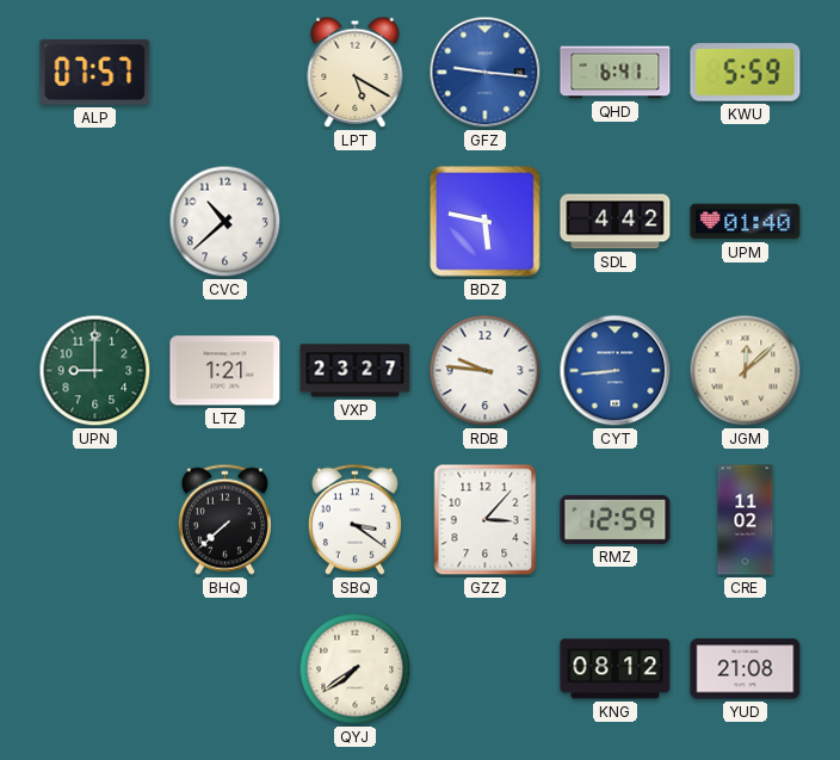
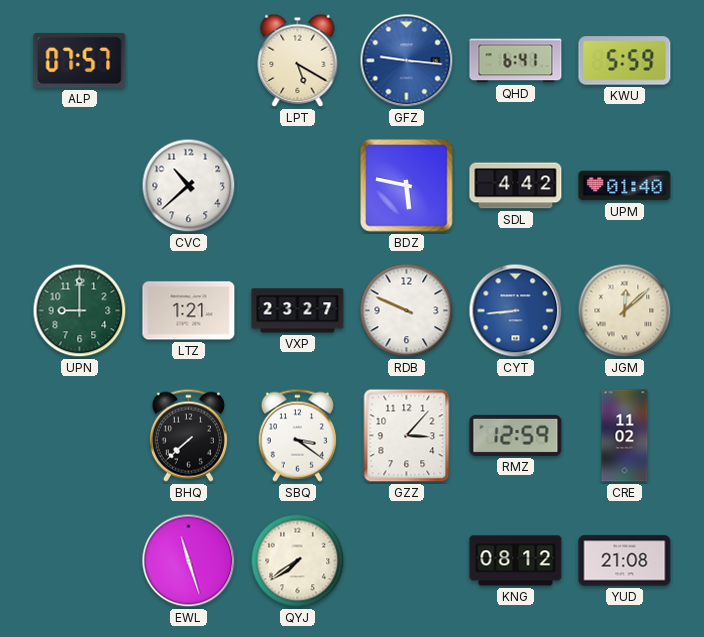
RDB: 9:46 -> 9:49
EWL: none -> 11:27
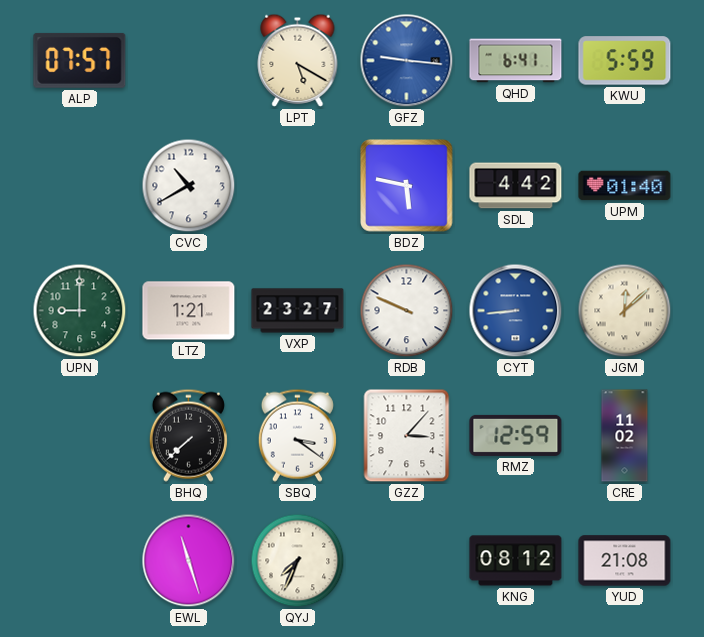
CVC: 10:38 -> 10:40
QYJ: 7:39 -> 7:34
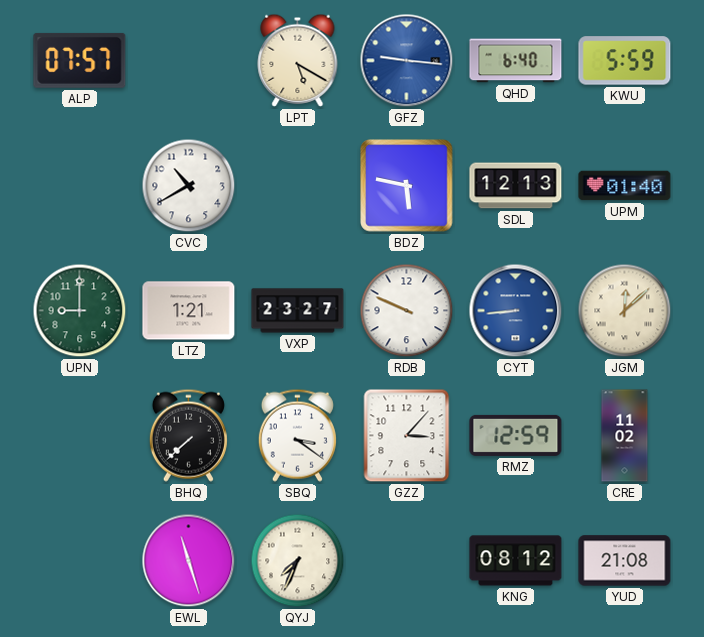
QHD: 6:41 -> 6:40
SDL: 4:42 -> 12:13
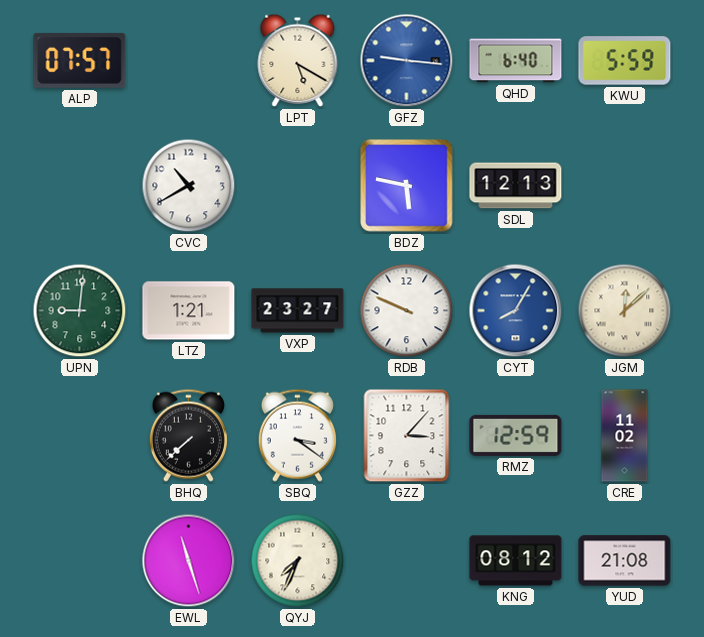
UPM: 01:40 -> none
UPN: 9:00 -> 9:01
CYT: 8:44 -> 8:05
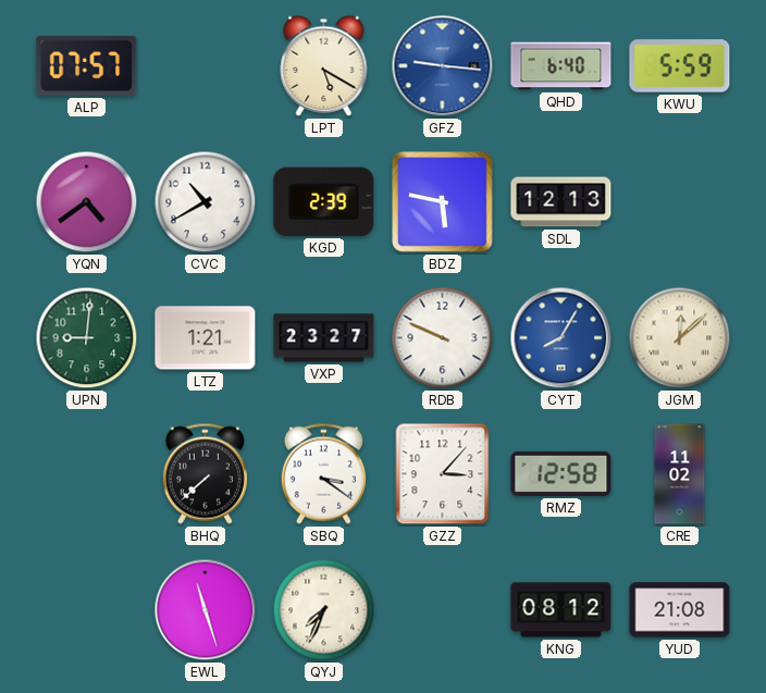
YQN: none -> 4:39
KGD: none -> 2:39
RMZ: 12:59 -> 12:58
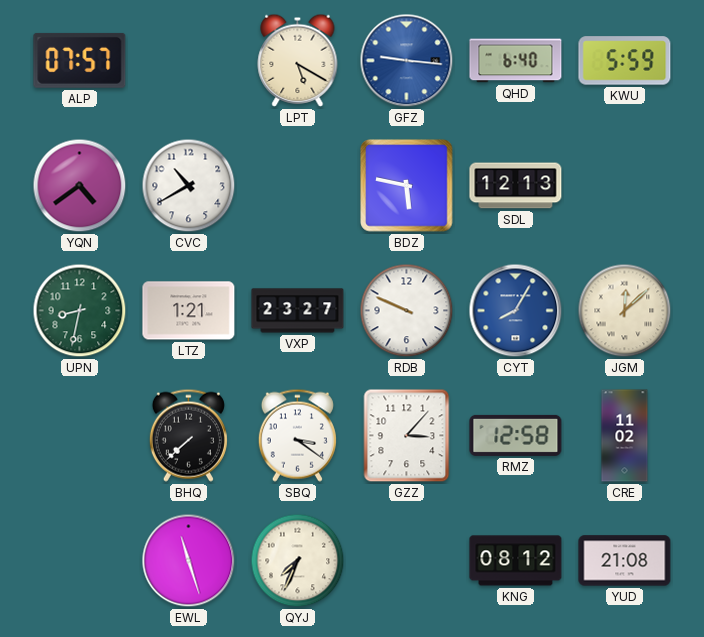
KGD: 2:39 -> none
UPN: 9:01 -> 8:32
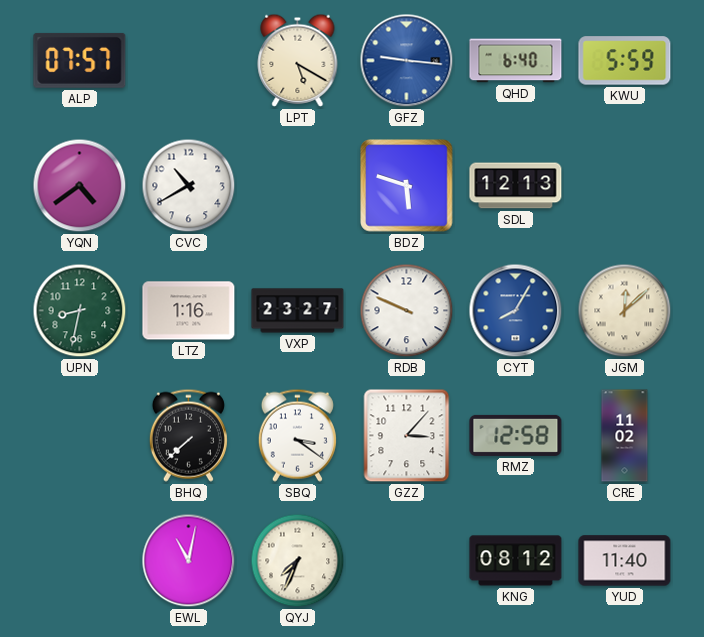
BDZ: 5:47 -> 5:48
LTZ: 1:21 -> 1:16
EWL: 11:27 -> 11:02
YUD: 21:08 -> 11:40
